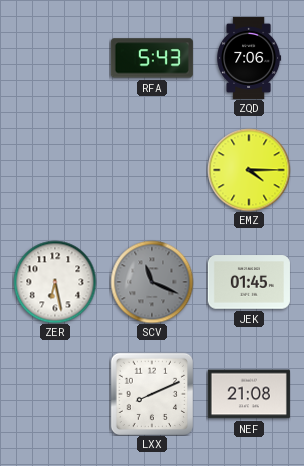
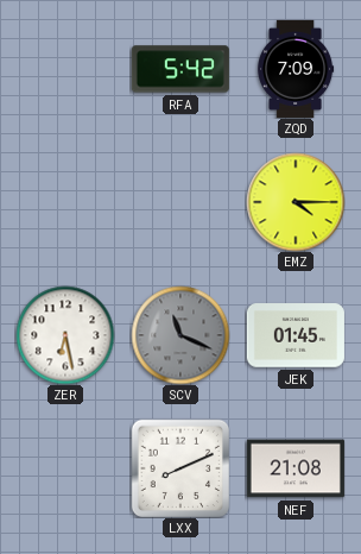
RFA: 5:43 -> 5:42
ZQD: 7:06 -> 7:09
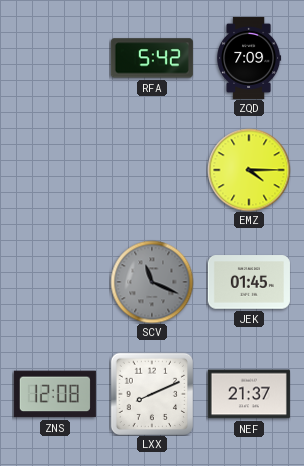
ZER: 6:28 -> none
ZNS: none -> 12:08
NEF: 21:08 -> 21:37
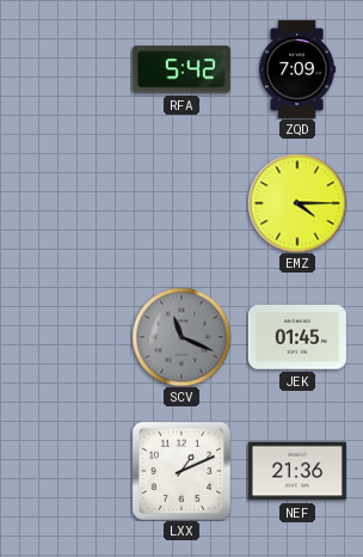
ZNS: 12:08 -> none
LXX: 8:11 -> 1:11
NEF: 21:37 -> 21:36
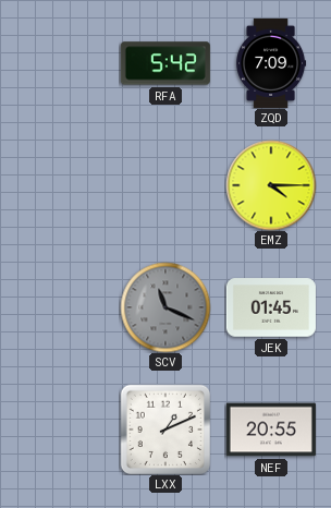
NEF: 21:36 -> 20:55
